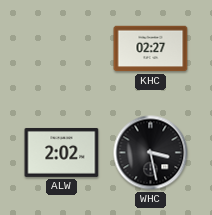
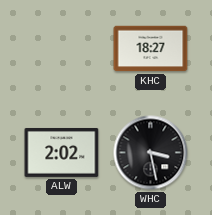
KHC: 02:27 -> 18:27
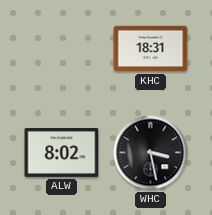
KHC: 18:27 -> 18:31
ALW: 2:02 -> 8:02
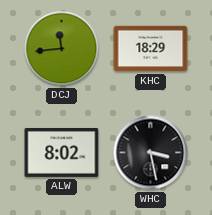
DCJ: none -> 11:44
KHC: 18:31 -> 18:29
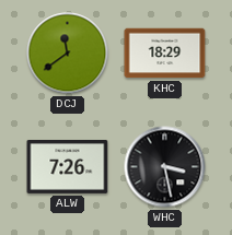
DCJ: 11:44 -> 11:39
ALW: 8:02 -> 7:26
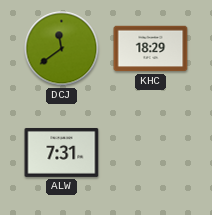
ALW: 7:26 -> 7:31
WHC: 3:28 -> none
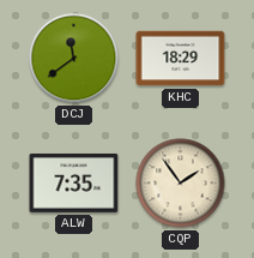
ALW: 7:31 -> 7:35
CQP: none -> 1:54
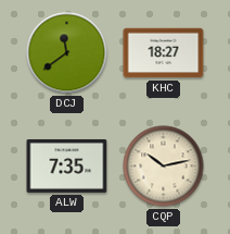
KHC: 18:29 -> 18:27
CQP: 1:54 -> 10:13
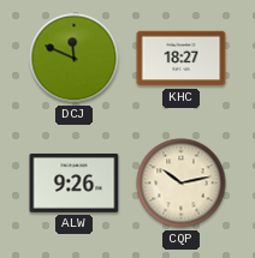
DCJ: 11:39 -> 11:49
ALW: 7:35 -> 9:26
